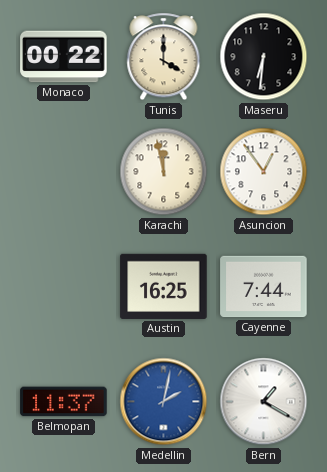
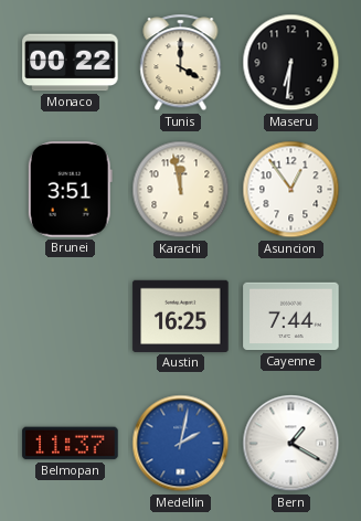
Brunei: none -> 3:51
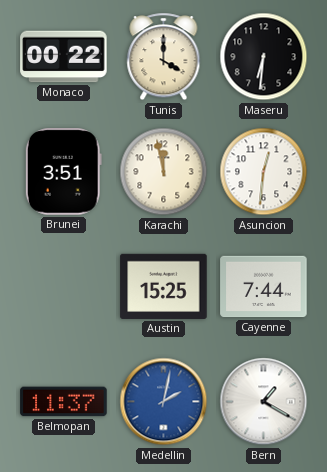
Asuncion: 12:54 -> 12:31
Austin: 16:25 -> 15:25
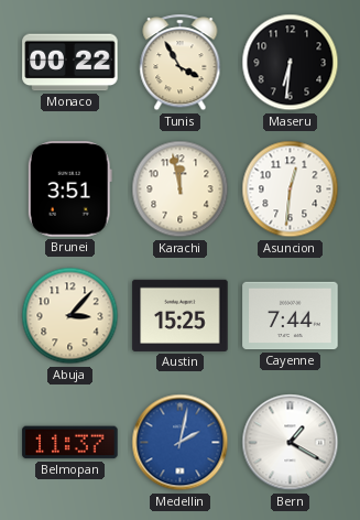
Tunis: 4:00 -> 3:55
Abuja: none -> 3:07
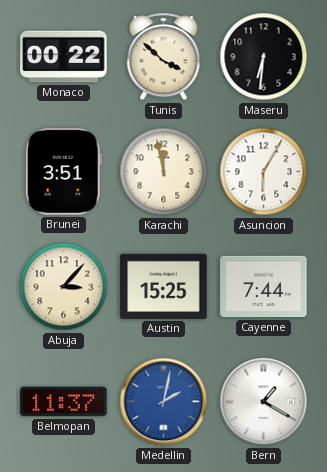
Tunis: 3:55 -> 3:52
Asuncion: 12:31 -> 6:05
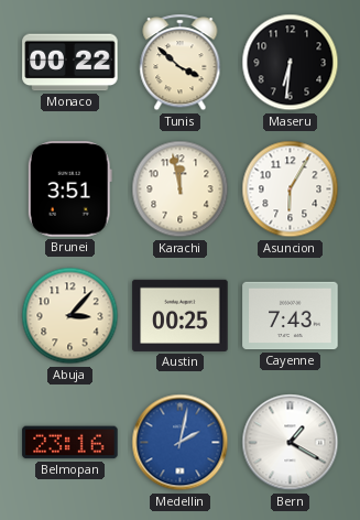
Austin: 15:25 -> 00:25
Cayenne: 7:44 -> 7:43
Belmopan: 11:37 -> 23:16
